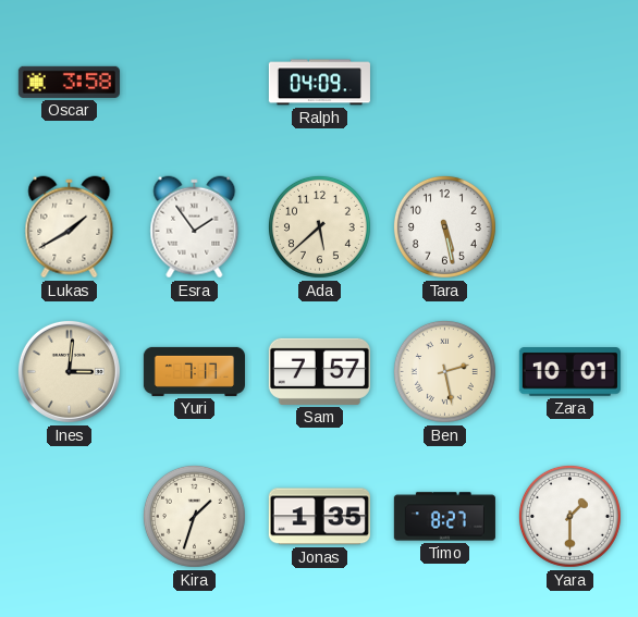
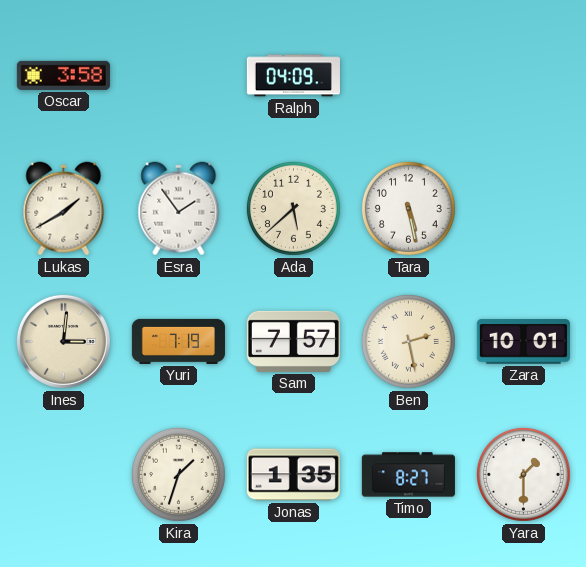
Yuri: 7:17 -> 7:19
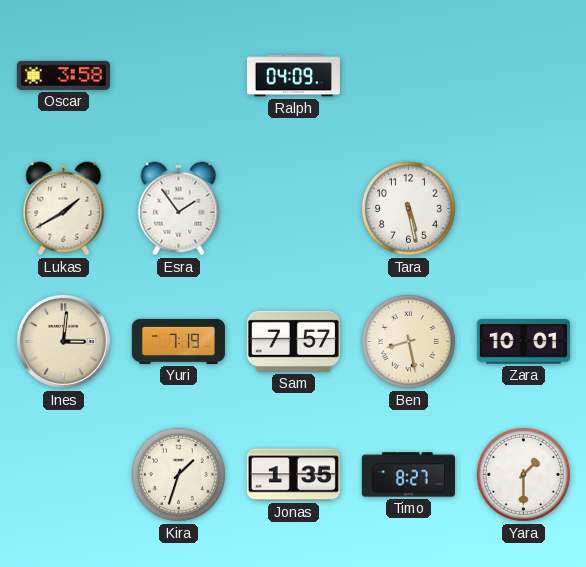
Ada: 5:38 -> none
Ben: 2:28 -> 8:28
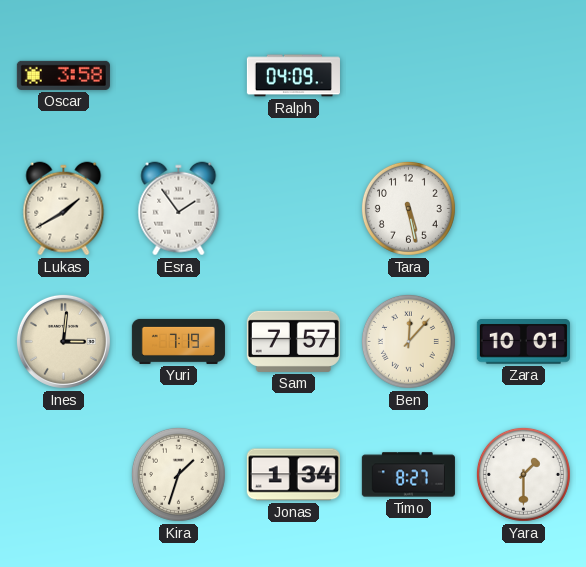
Ben: 8:28 -> 12:07
Jonas: 1:35 -> 1:34
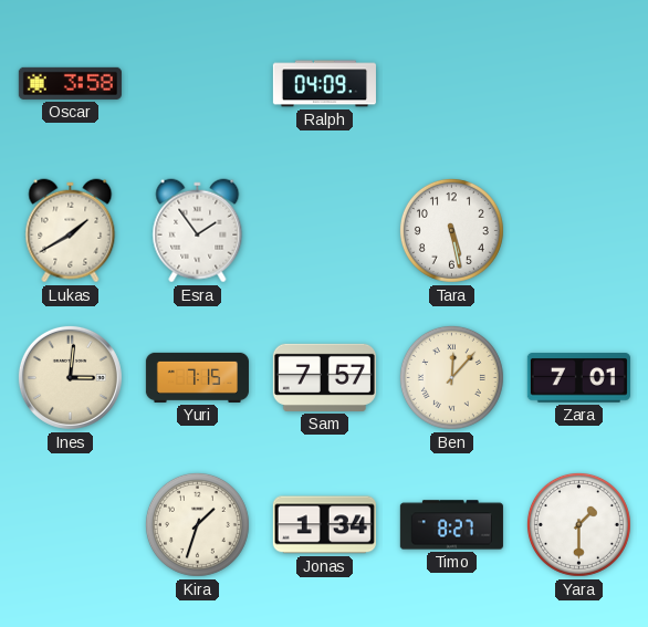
Yuri: 7:19 -> 7:15
Zara: 10:01 -> 7:01
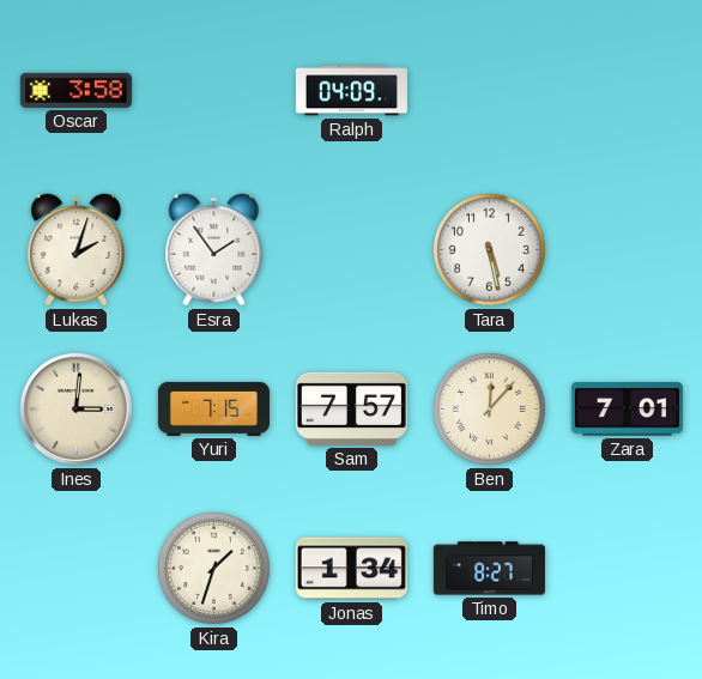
Lukas: 1:40 -> 2:03
Yara: 1:30 -> none
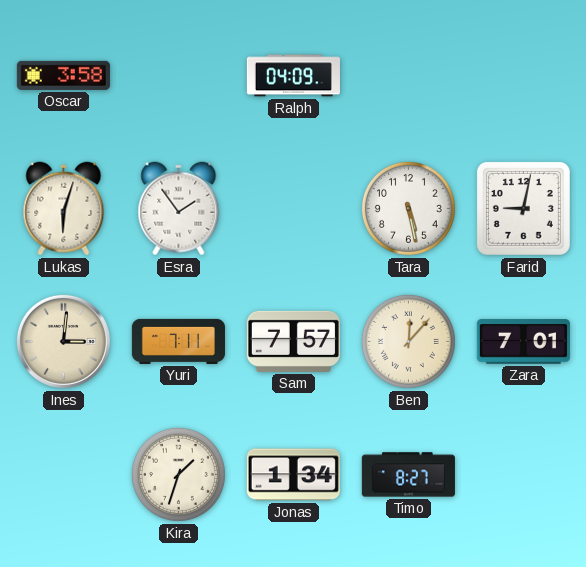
Lukas: 2:03 -> 6:03
Farid: none -> 9:02
Yuri: 7:15 -> 7:11
